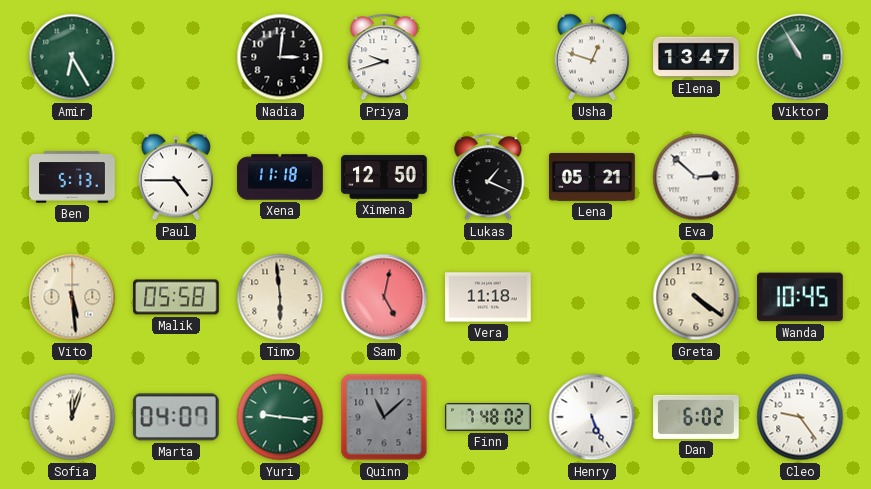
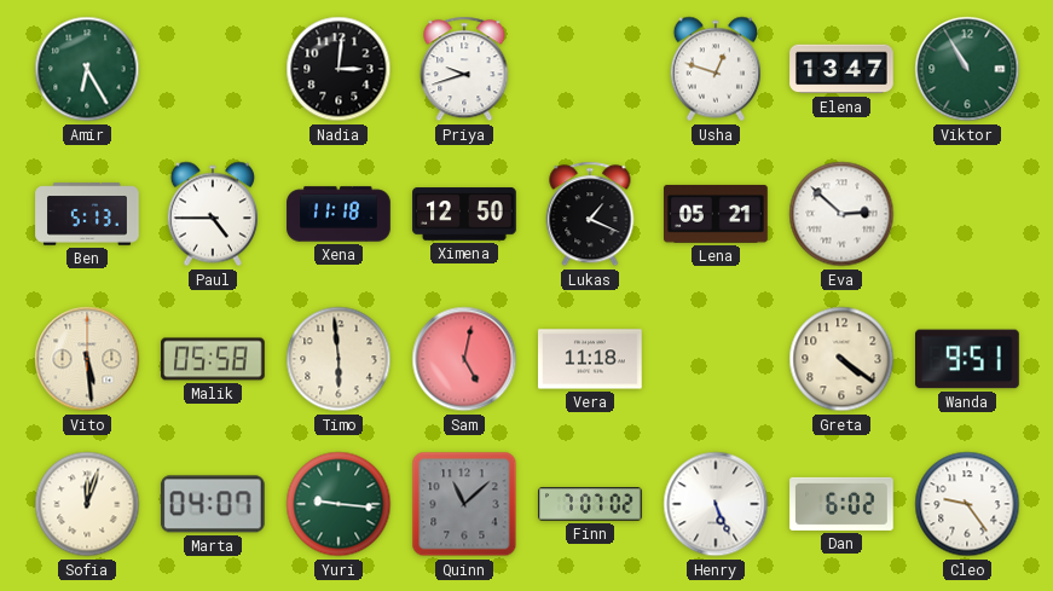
Wanda: 10:45 -> 9:51
Finn: 7:48 -> 7:07
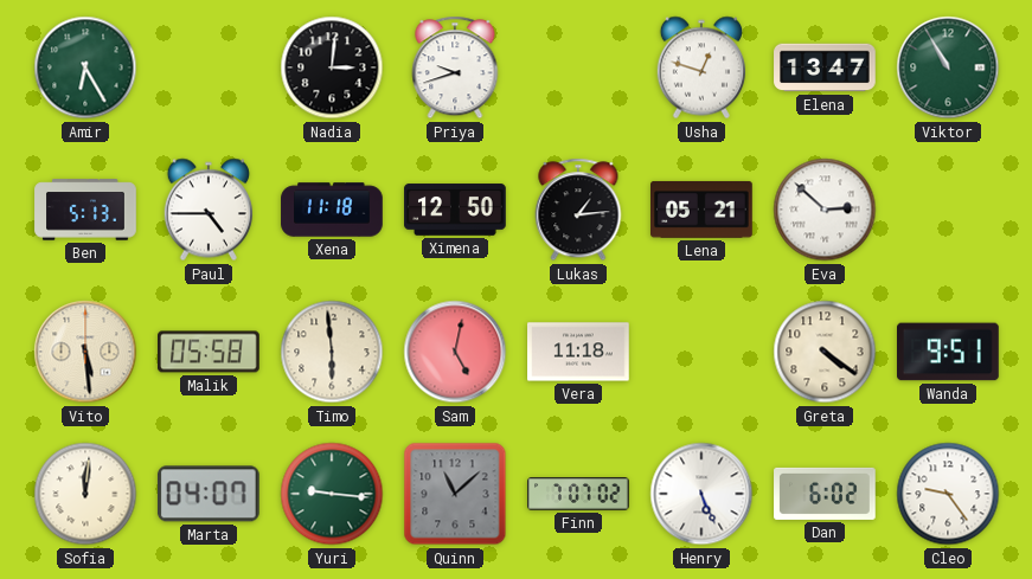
Lukas: 1:19 -> 1:14
Sofia: 12:03 -> 12:01
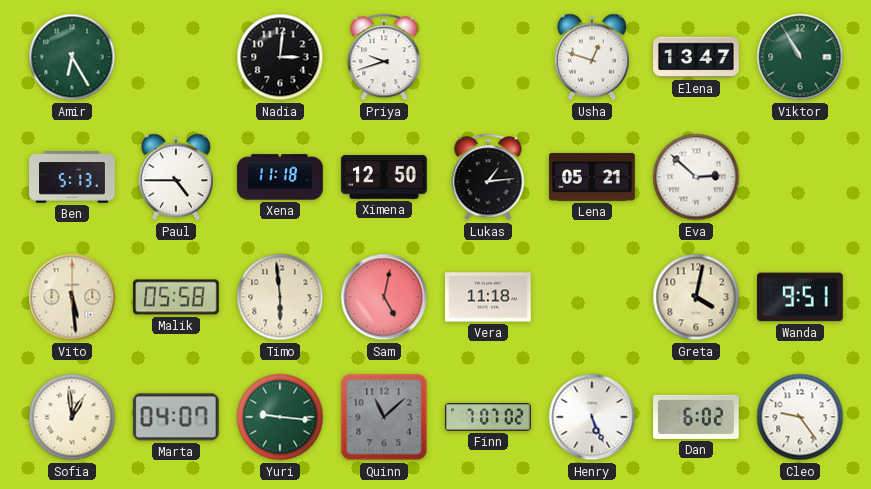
Greta: 4:21 -> 4:02
Sofia: 12:01 -> 12:59
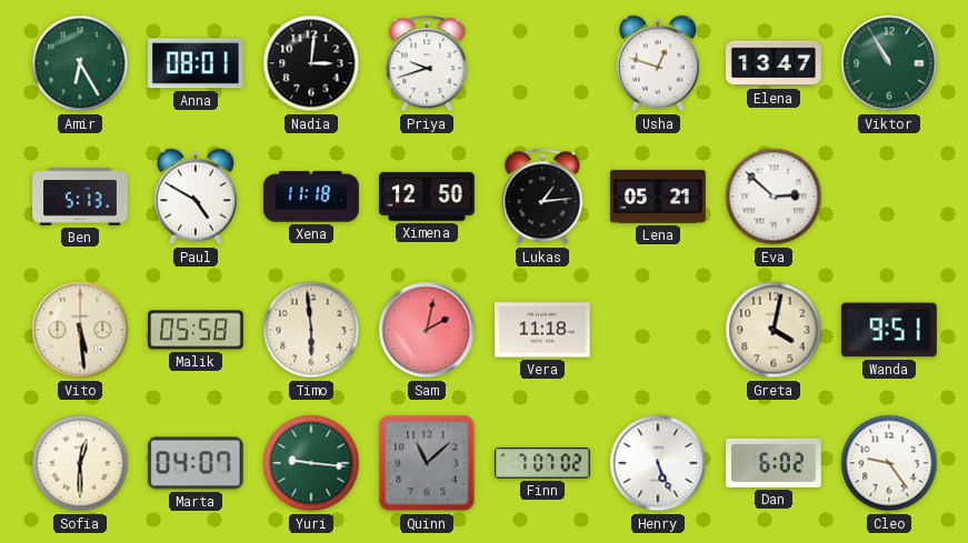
Anna: none -> 08:01
Paul: 4:45 -> 4:50
Sam: 5:02 -> 2:02
Sofia: 12:59 -> 12:30
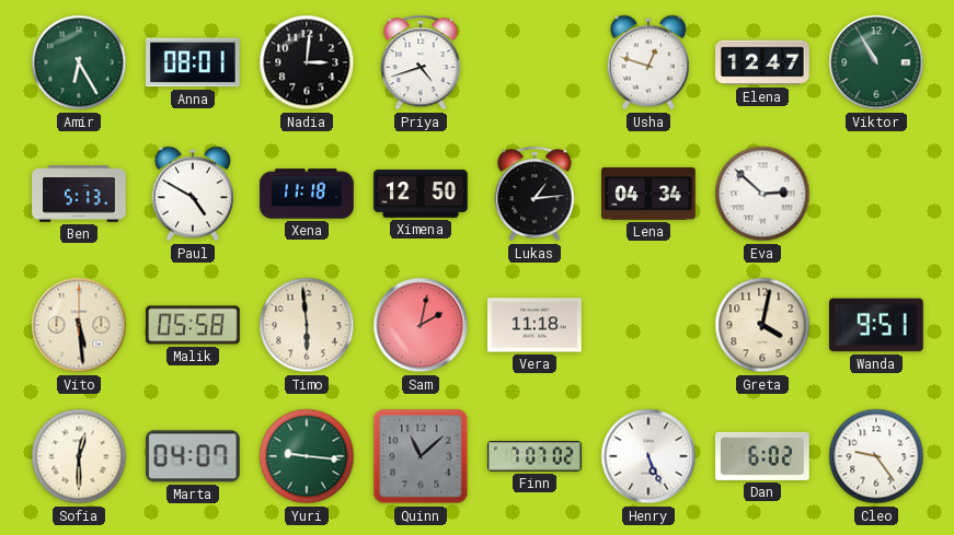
Priya: 9:42 -> 4:42
Elena: 13:47 -> 12:47
Lena: 05:21 -> 04:34
